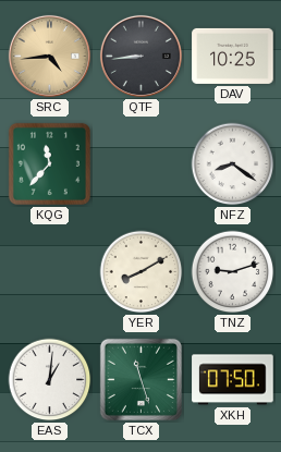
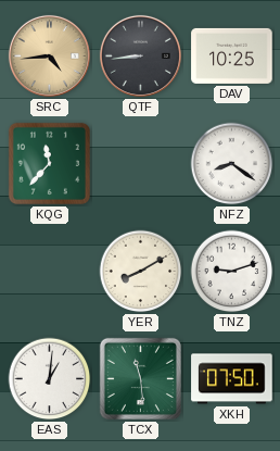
TCX: 11:27 -> 11:29
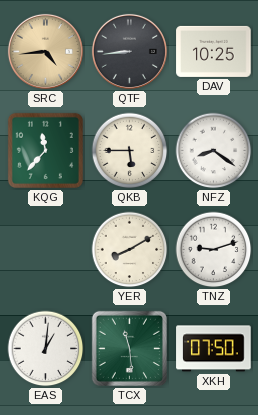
QKB: none -> 5:45
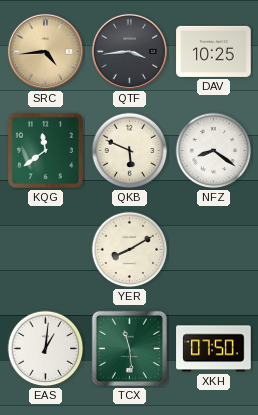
QTF: 8:44 -> 3:44
KQG: 11:37 -> 11:39
QKB: 5:45 -> 5:49
TNZ: 9:12 -> none
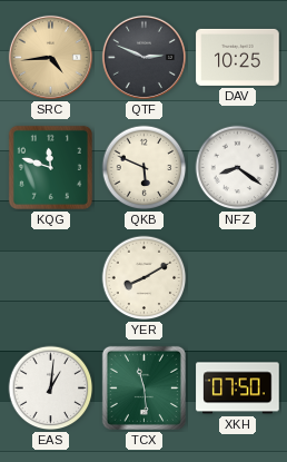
QTF: 3:44 -> 2:49
KQG: 11:39 -> 11:48
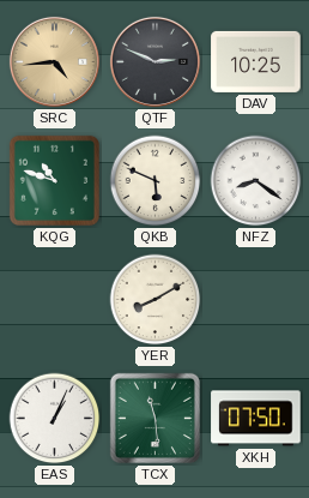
KQG: 11:48 -> 10:48
EAS: 1:01 -> 1:04
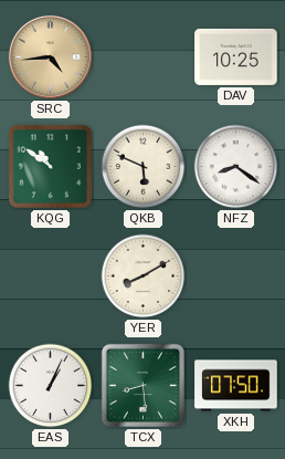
QTF: 2:49 -> none
KQG: 10:48 -> 10:51
TCX: 11:29 -> 8:29
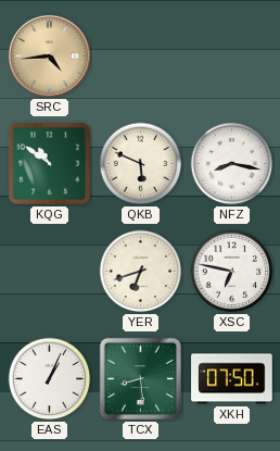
DAV: 10:25 -> none
NFZ: 8:21 -> 8:17
YER: 8:10 -> 6:42
XSC: none -> 6:47
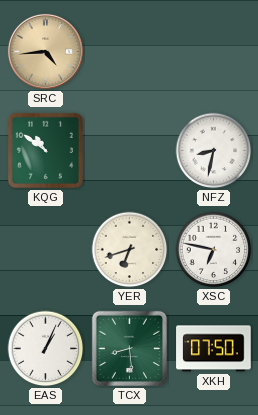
QKB: 5:49 -> none
NFZ: 8:17 -> 8:32
